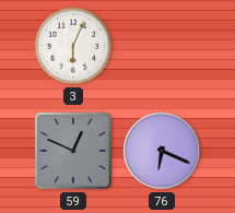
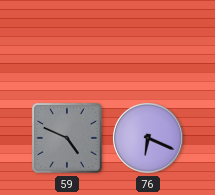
3: 6:04 -> none
59: 12:49 -> 4:49
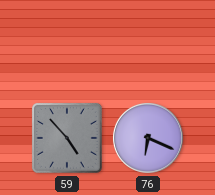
59: 4:49 -> 4:53
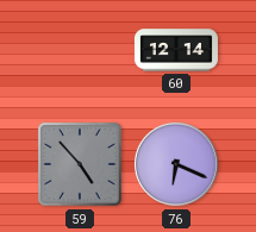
60: none -> 12:14
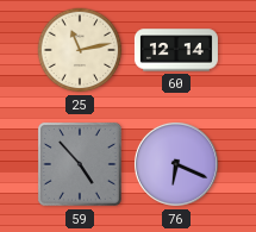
25: none -> 11:13
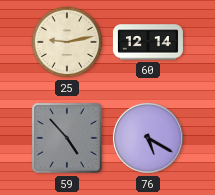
25: 11:13 -> 9:13
76: 6:19 -> 5:20
